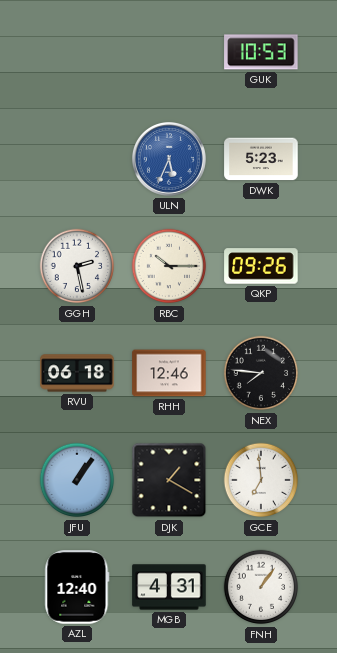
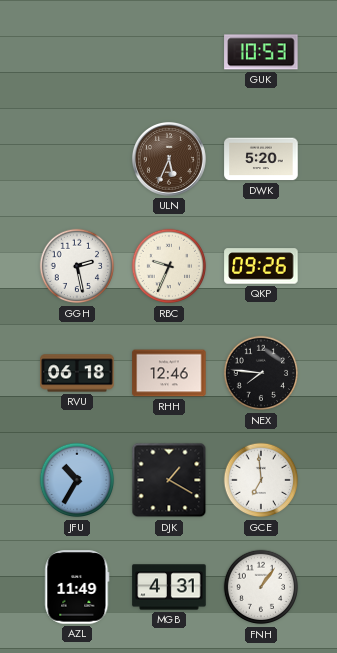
ULN dial: blue -> brown
DWK: 5:23 -> 5:20
RBC: 10:15 -> 9:34
JFU: 1:06 -> 10:35
AZL: 12:40 -> 11:49
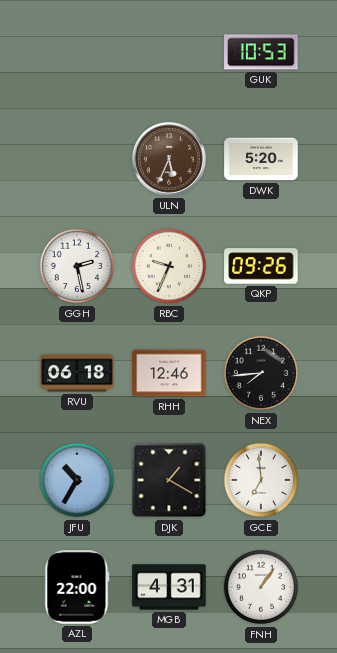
NEX: 7:46 -> 7:44
AZL: 11:49 -> 22:00
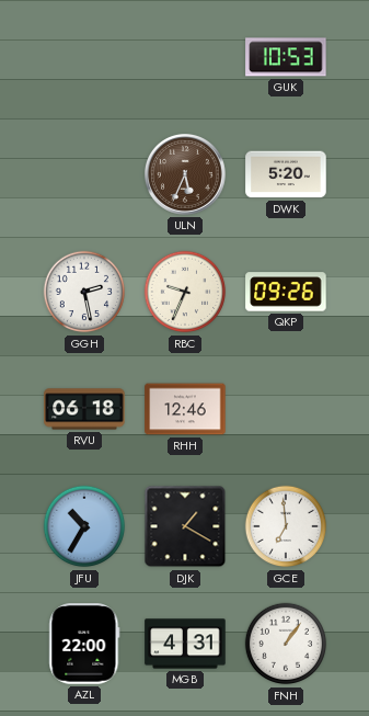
NEX: 7:44 -> none
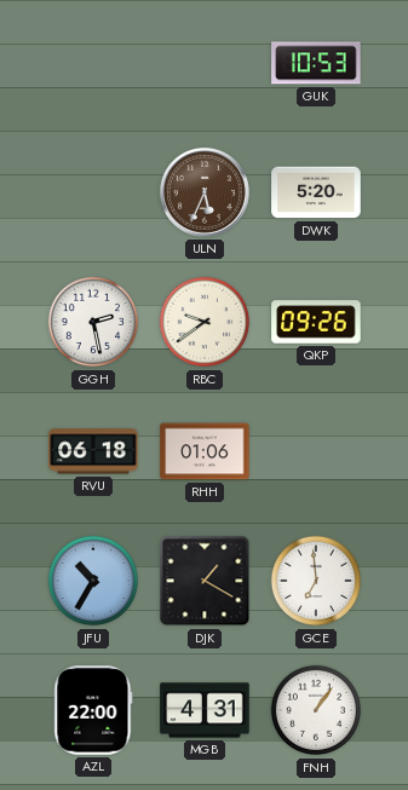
RBC: 9:34 -> 9:39
RHH: 12:46 -> 01:06
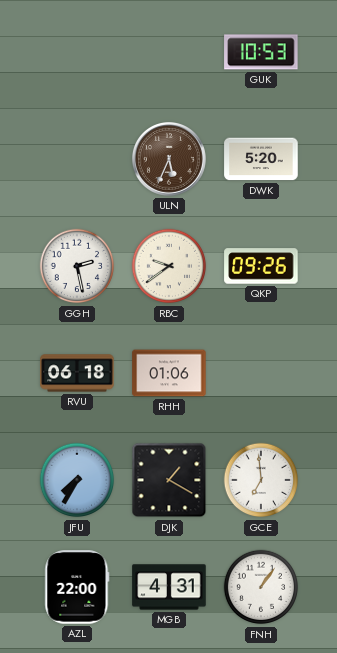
JFU: 10:35 -> 7:35
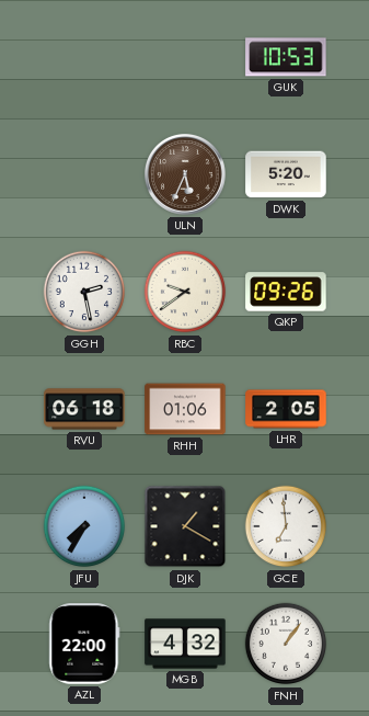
LHR: none -> 2:05
MGB: 4:31 -> 4:32
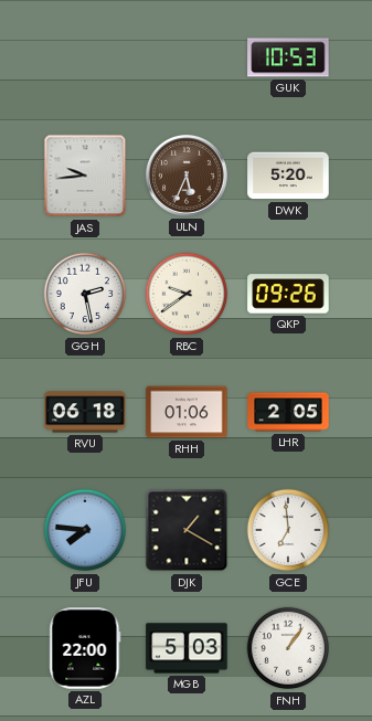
JAS: none -> 9:44
JFU: 7:35 -> 7:46
MGB: 4:32 -> 5:03
